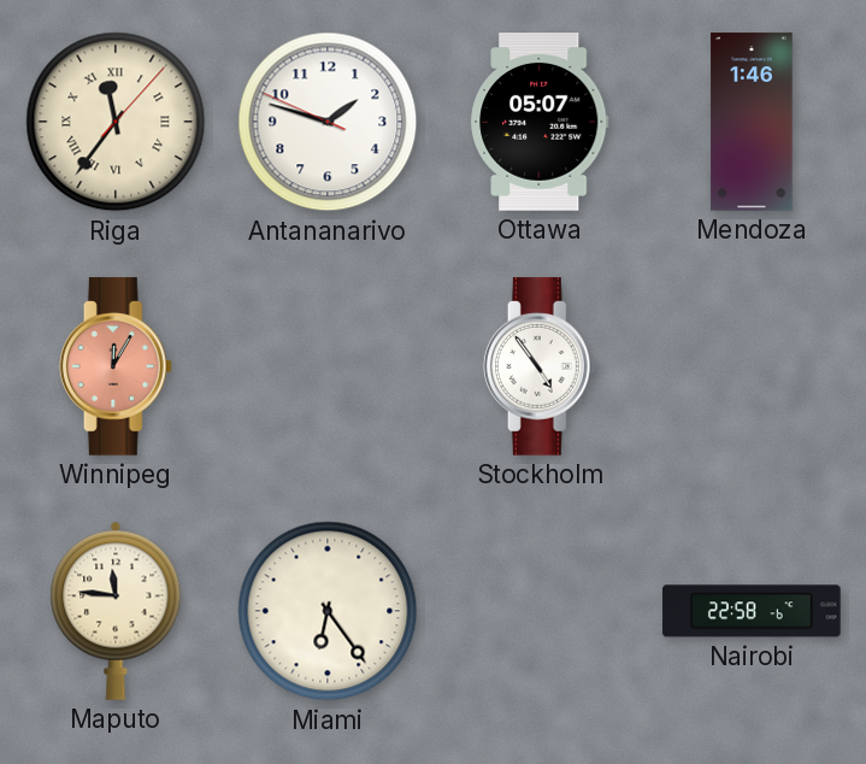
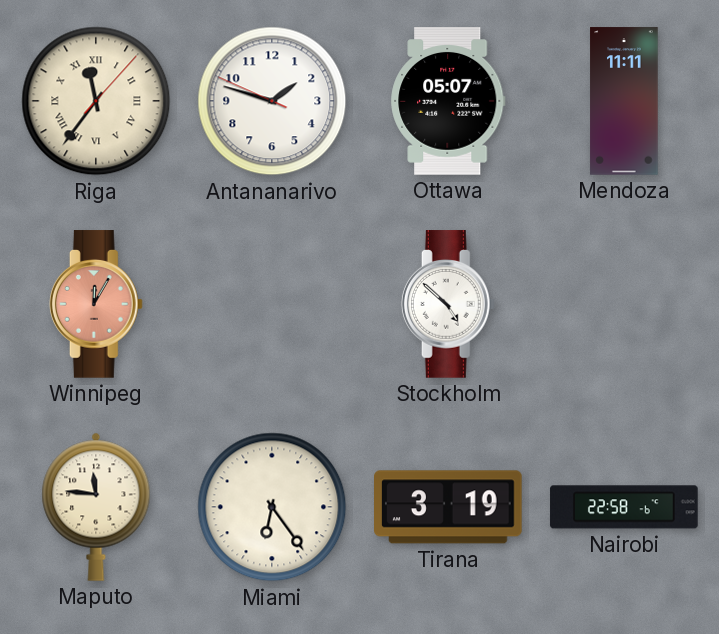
Mendoza: 1:46 -> 11:11
Stockholm: 4:54 -> 4:52
Tirana: none -> 3:19
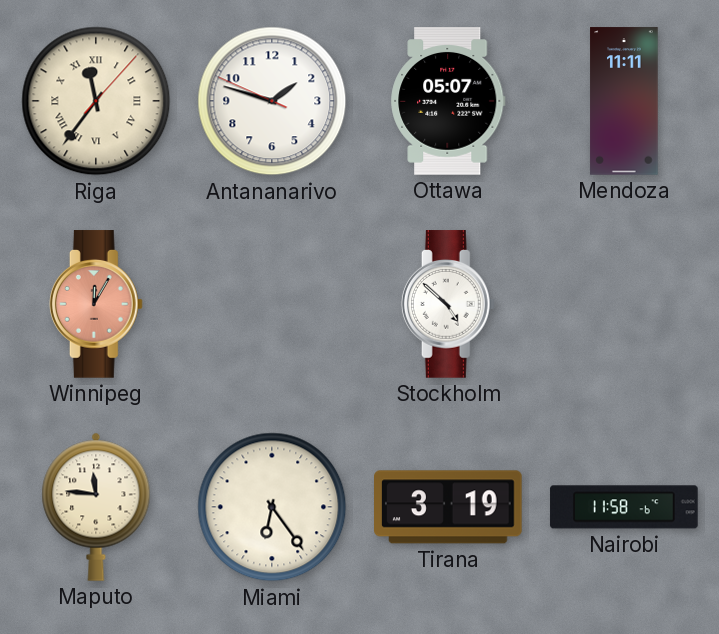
Nairobi: 22:58 -> 11:58
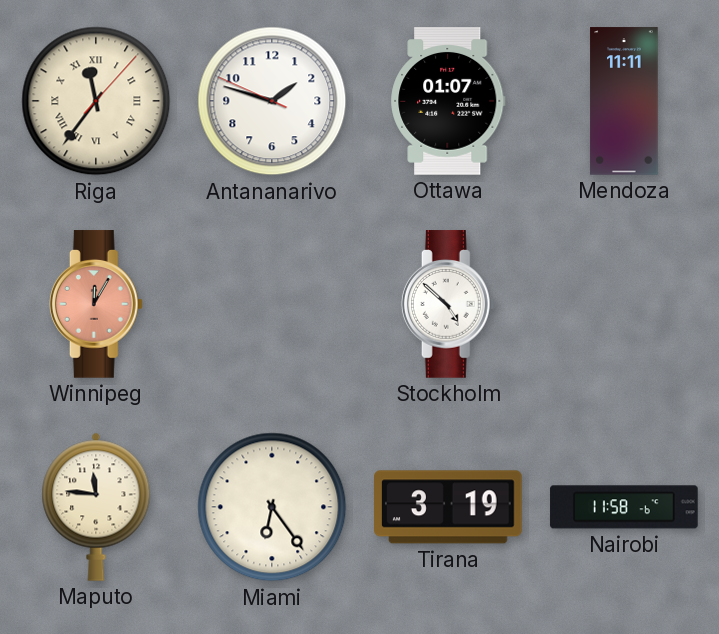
Ottawa: 05:07 -> 01:07
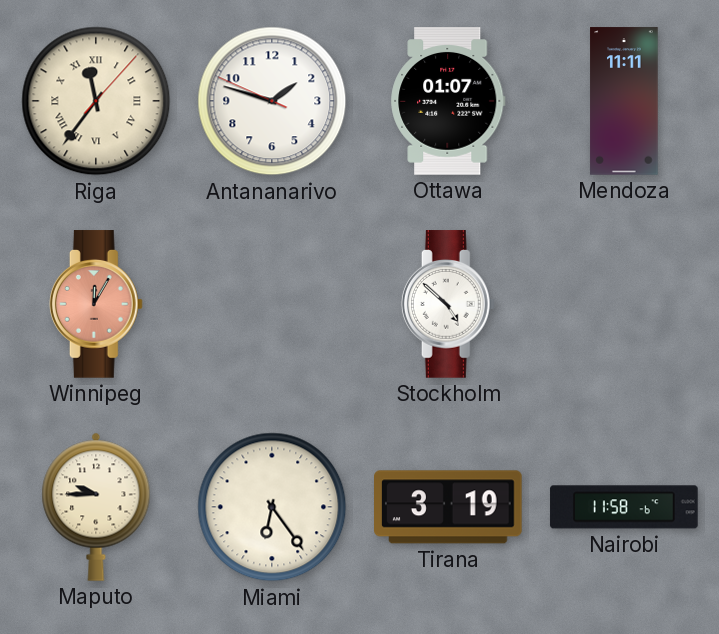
Maputo: 11:46 -> 9:45
